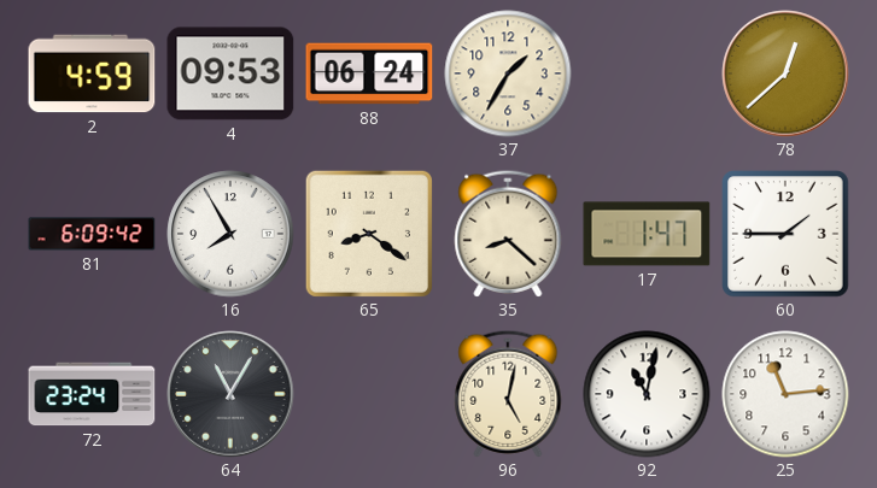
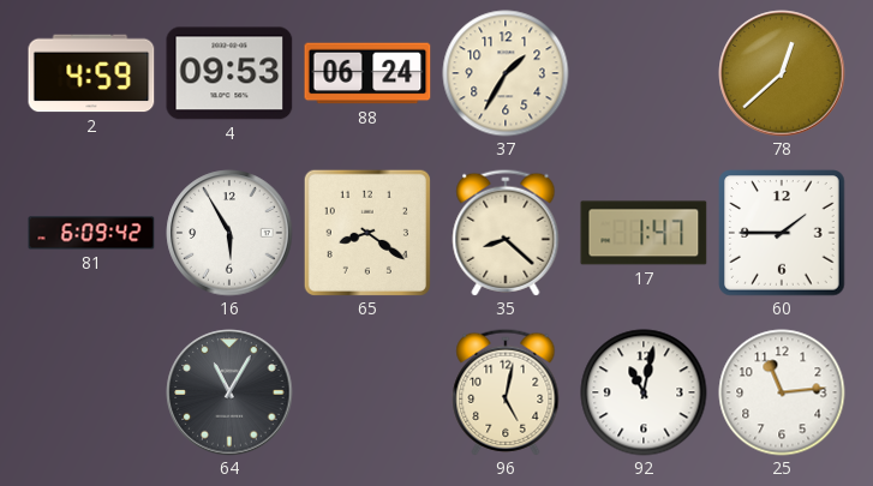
16: 7:55 -> 5:55
72: 23:24 -> none
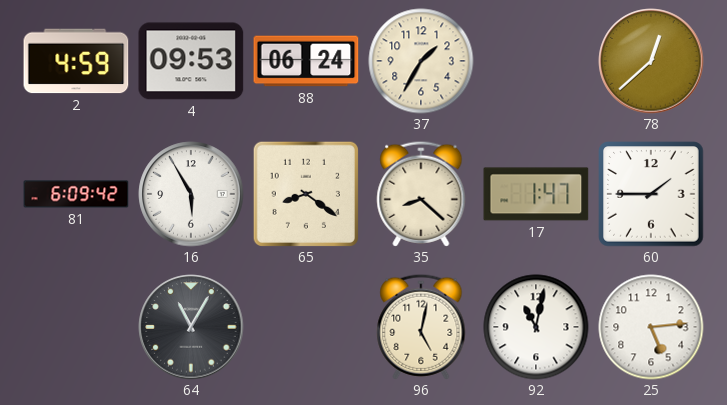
25: 11:14 -> 5:14
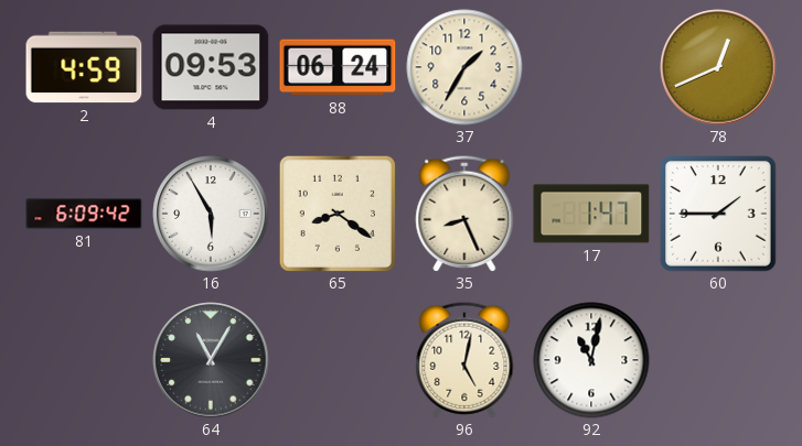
78: 12:38 -> 12:41
35: 8:22 -> 8:26
25: 5:14 -> none
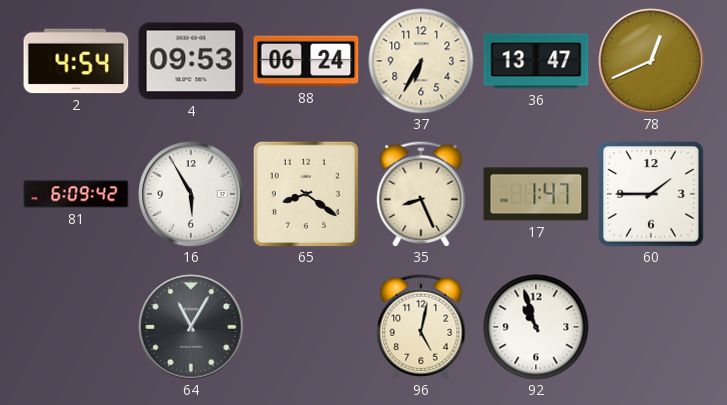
2: 4:59 -> 4:54
37: 1:35 -> 6:35
36: none -> 13:47
92: 11:02 -> 10:57
